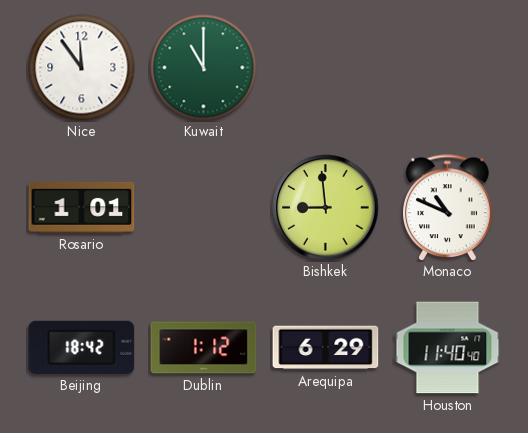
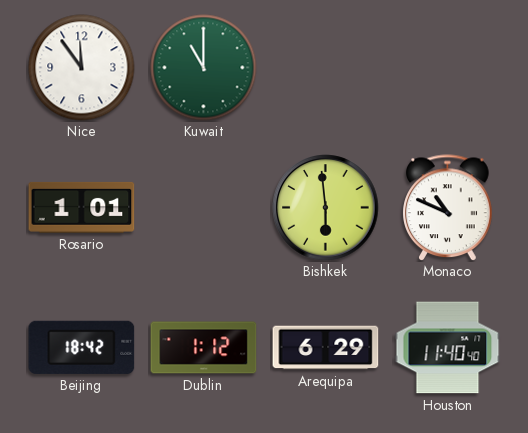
Bishkek: 8:59 -> 5:59
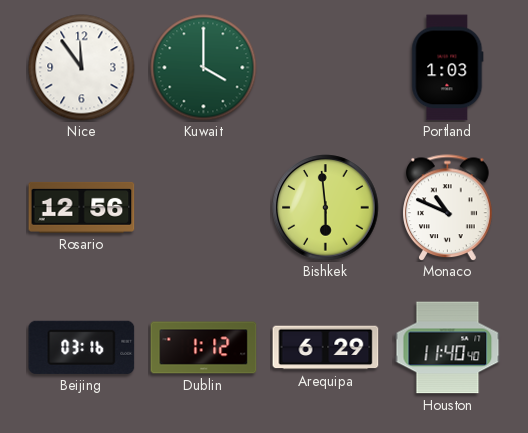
Kuwait: 11:00 -> 4:00
Portland: none -> 1:03
Rosario: 1:01 -> 12:56
Beijing: 18:42 -> 03:16
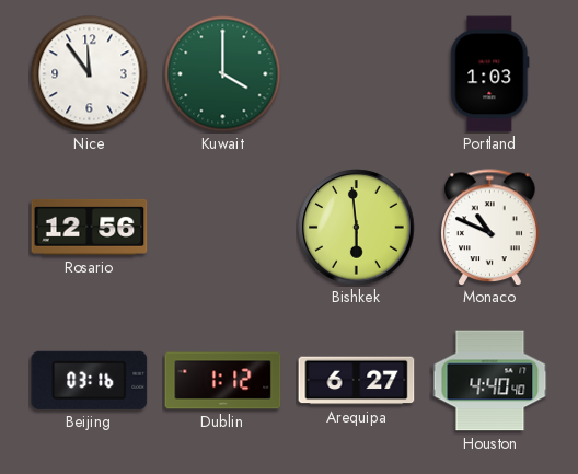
Arequipa: 6:29 -> 6:27
Houston: 11:40 -> 4:40
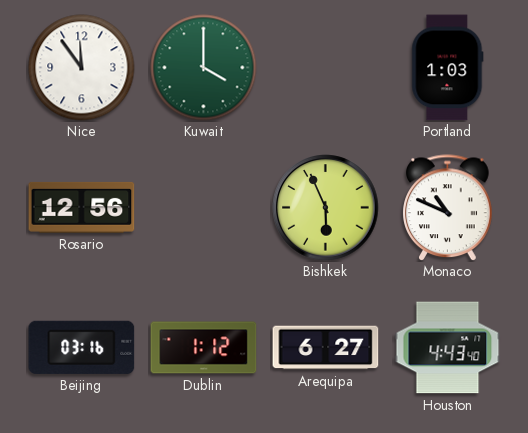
Bishkek: 5:59 -> 5:56
Houston: 4:40 -> 4:43
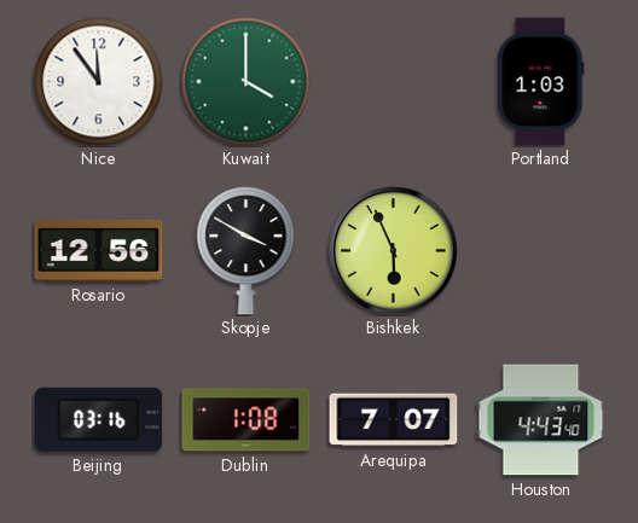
Skopje: none -> 3:50
Monaco: 10:49 -> none
Dublin: 1:12 -> 1:08
Arequipa: 6:27 -> 7:07
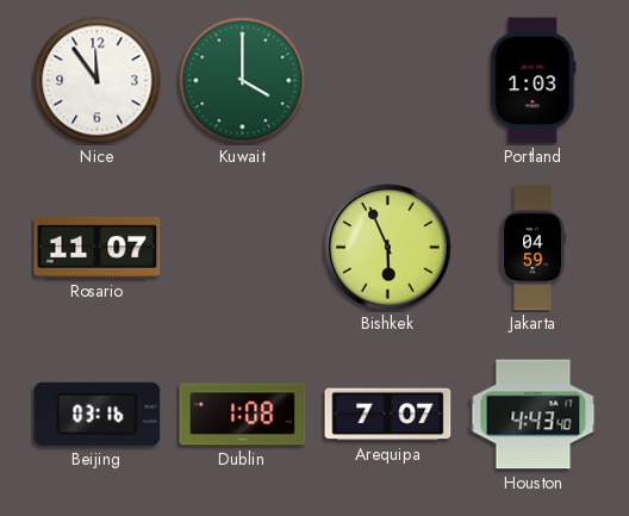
Rosario: 12:56 -> 11:07
Skopje: 3:50 -> none
Jakarta: none -> 04:59
